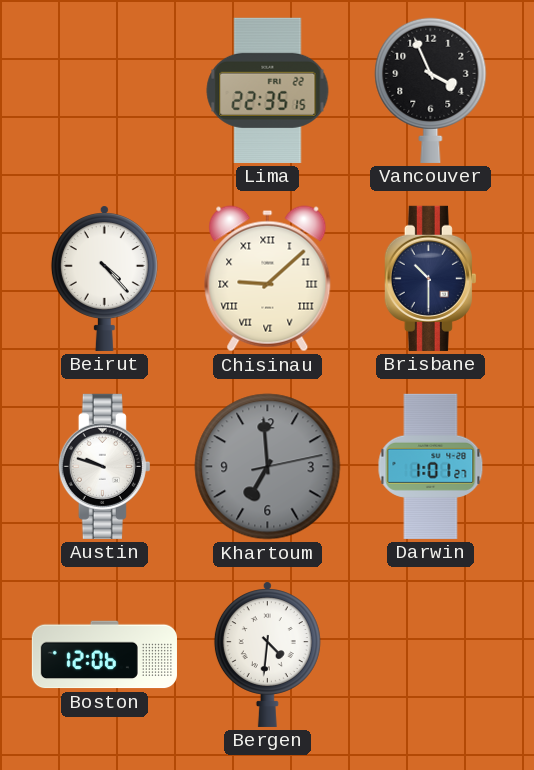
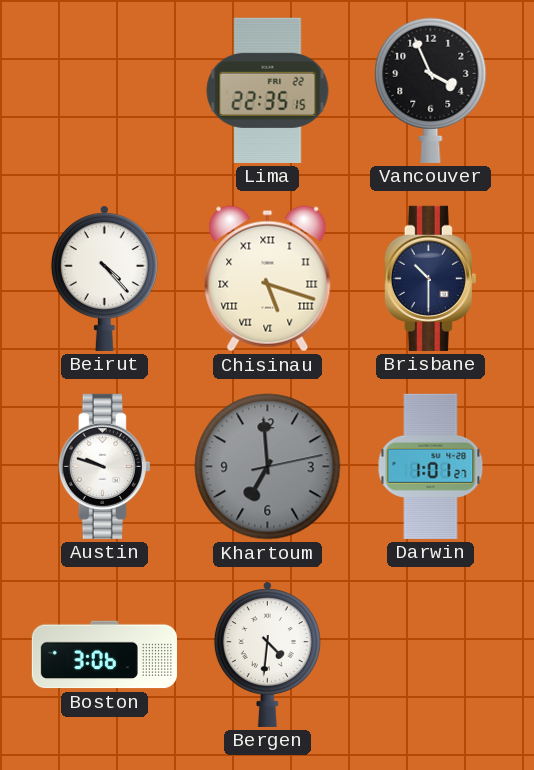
Chisinau: 9:08 -> 5:18
Boston: 12:06 -> 3:06
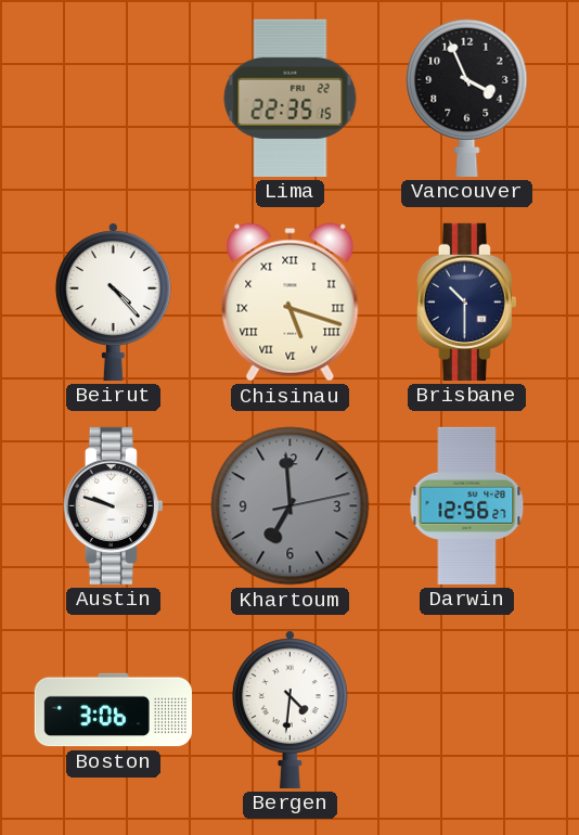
Darwin: 1:01 -> 12:56
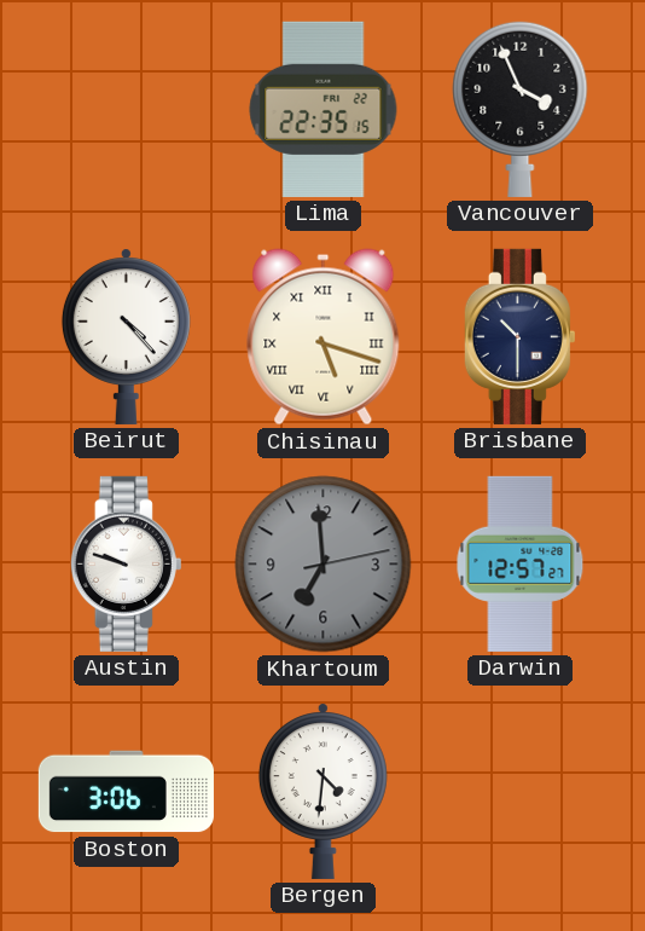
Darwin: 12:56 -> 12:57
